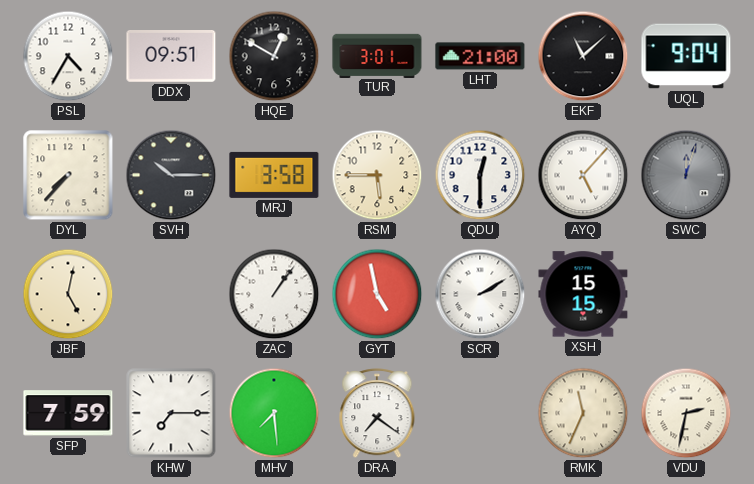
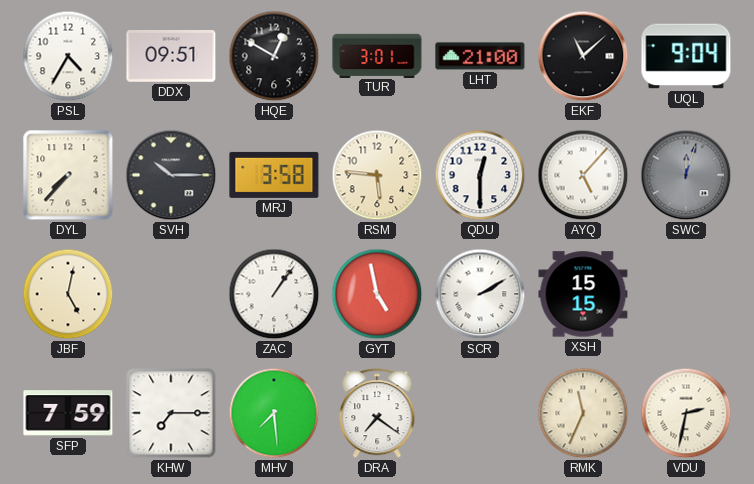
RSM: 5:45 -> 5:46
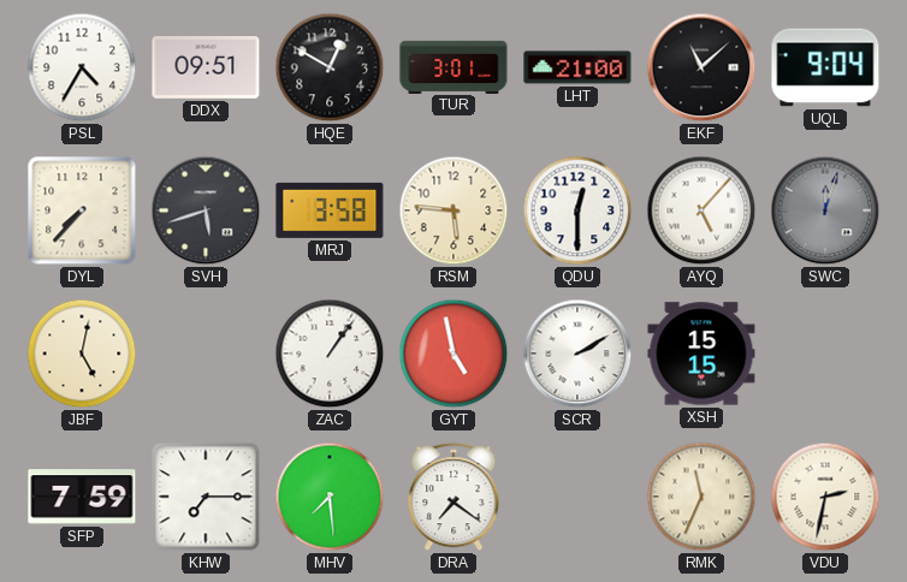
SVH: 10:15 -> 5:42
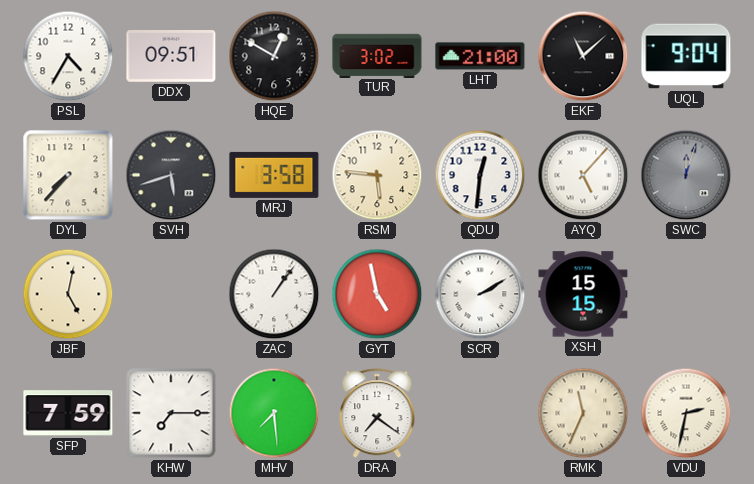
TUR: 3:01 -> 3:02
QDU: 12:30 -> 12:31
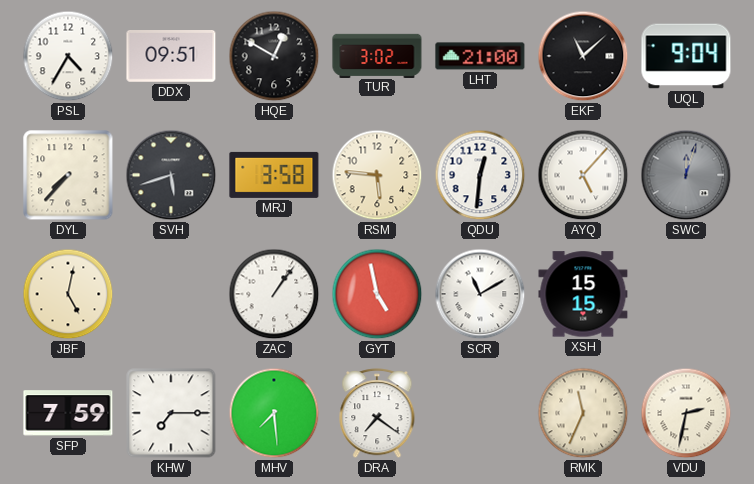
SCR: 2:10 -> 11:10
